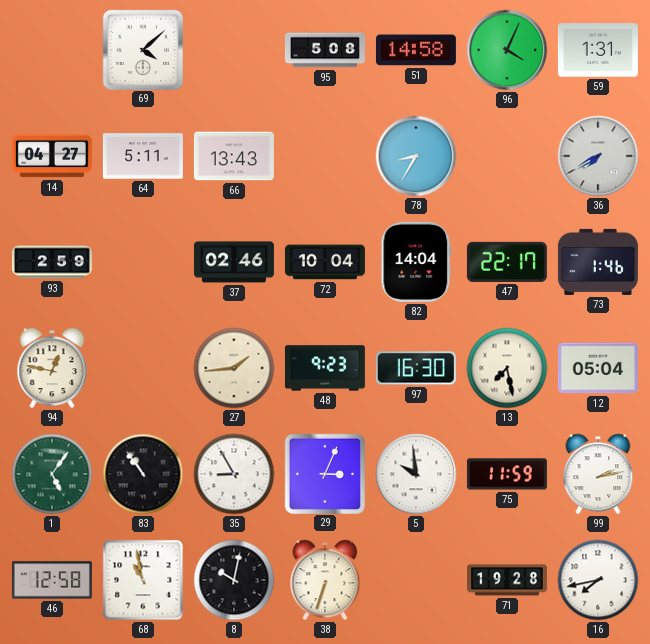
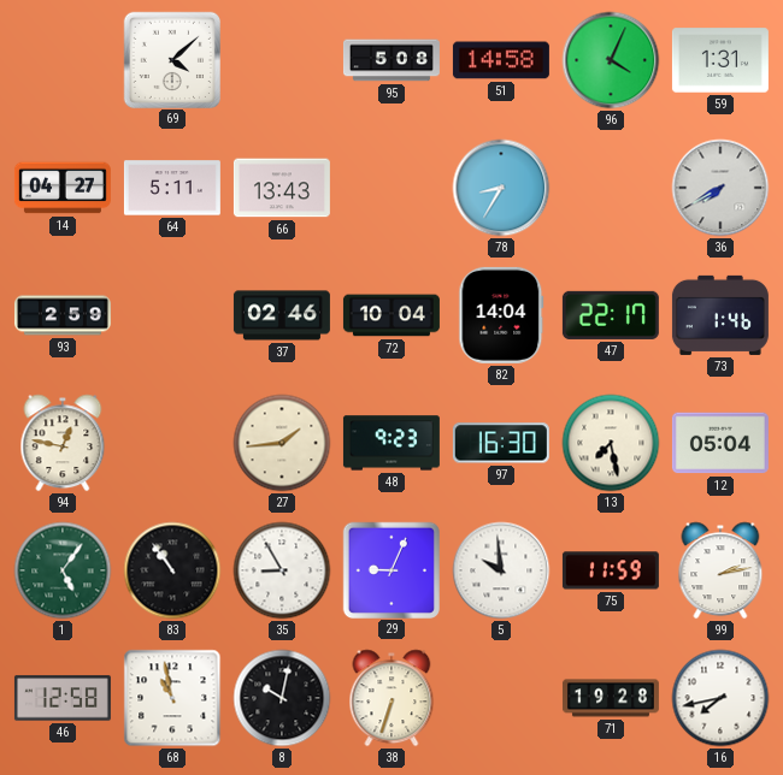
29: 3:04 -> 9:04
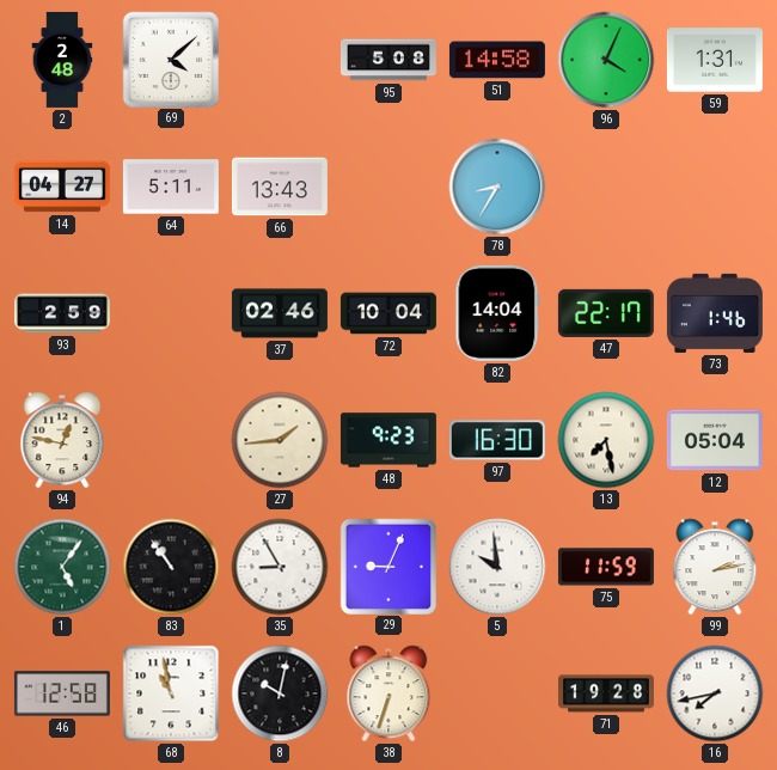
2: none -> 2:48
36: 7:40 -> none
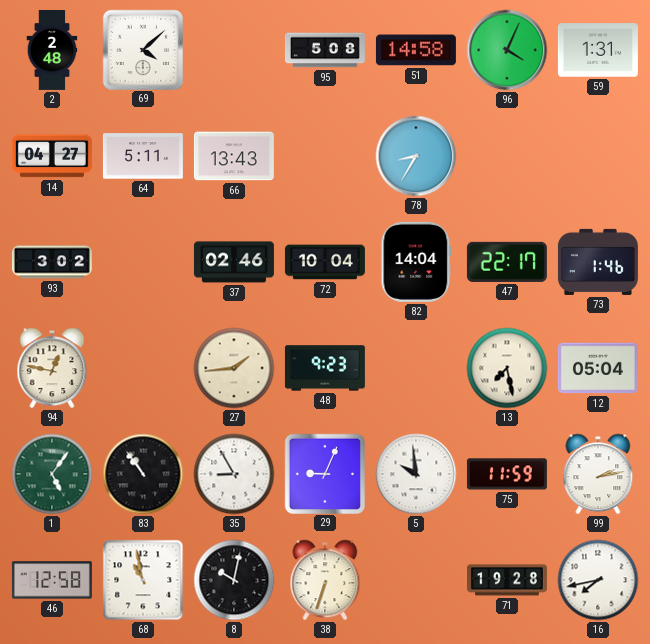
93: 2:59 -> 3:02
97: 16:30 -> none
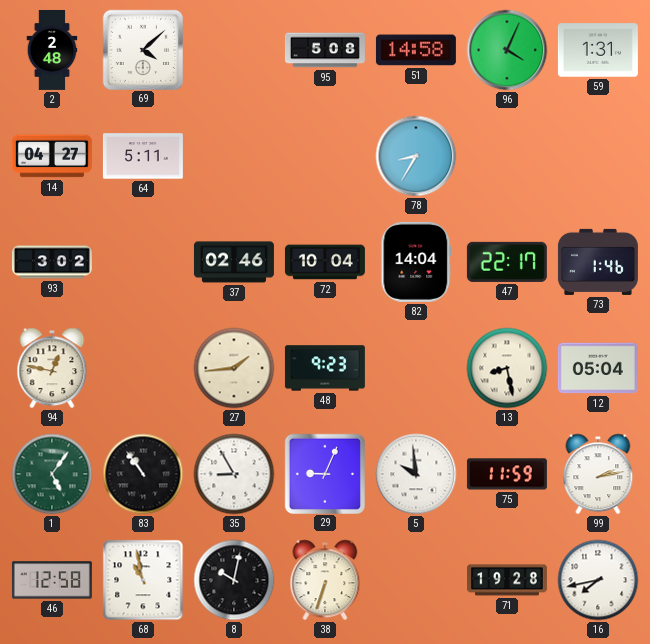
66: 13:43 -> none
13: 7:28 -> 8:28
